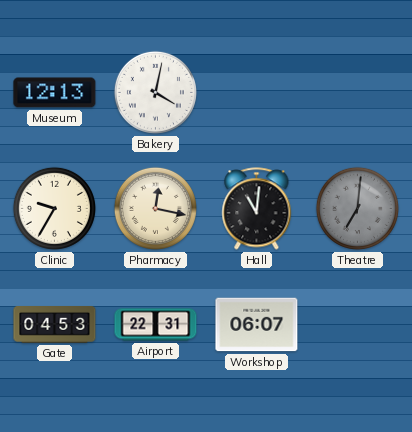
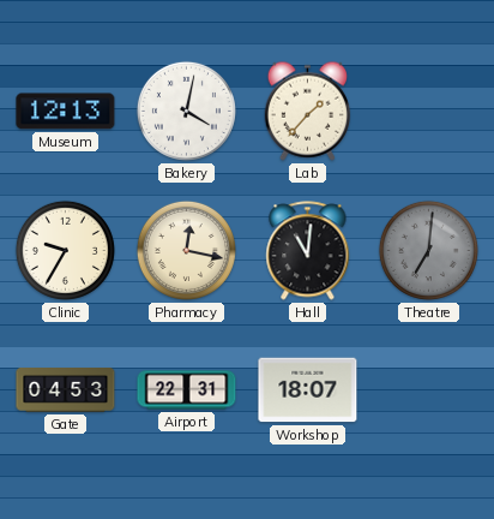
Lab: none -> 1:37
Workshop: 06:07 -> 18:07
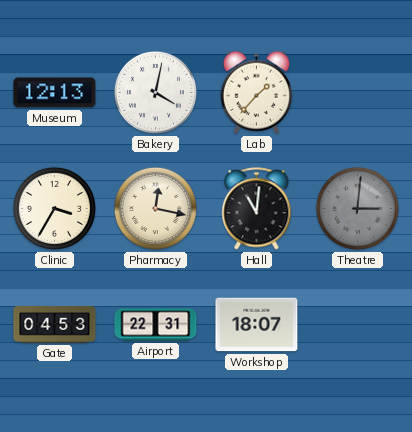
Clinic: 9:35 -> 3:35
Theatre: 7:01 -> 3:01
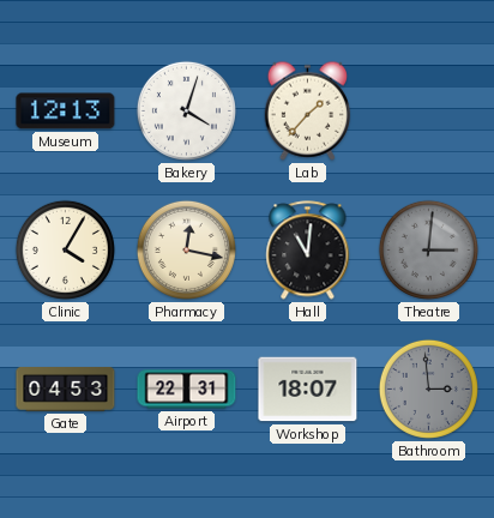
Bakery: 4:02 -> 4:03
Clinic: 3:35 -> 4:05
Bathroom: none -> 2:59
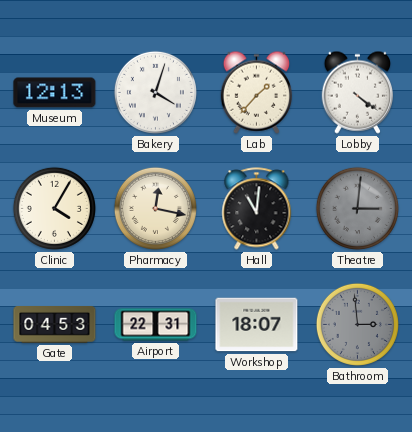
Lobby: none -> 4:21
